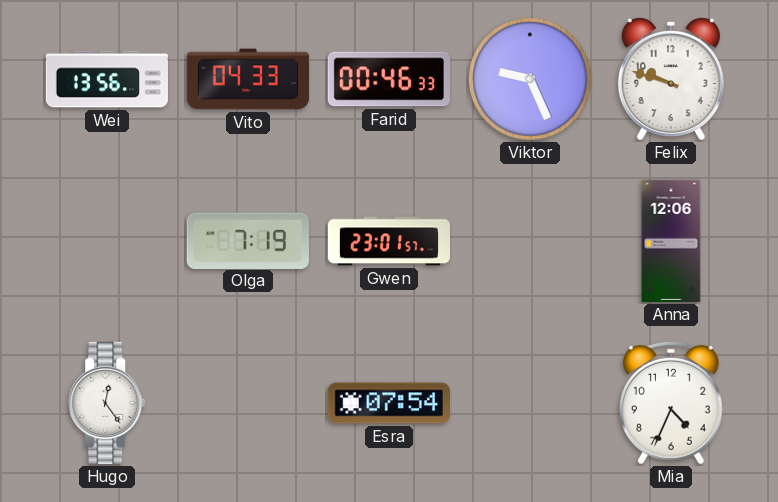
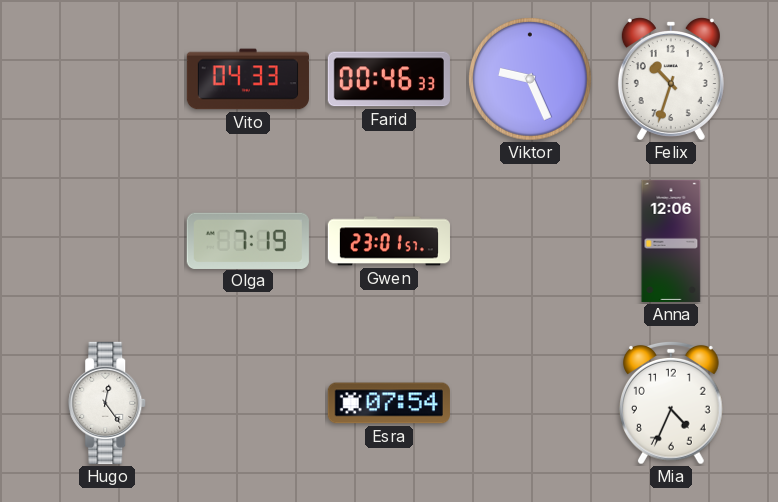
Wei: 13:56 -> none
Felix: 9:48 -> 10:33
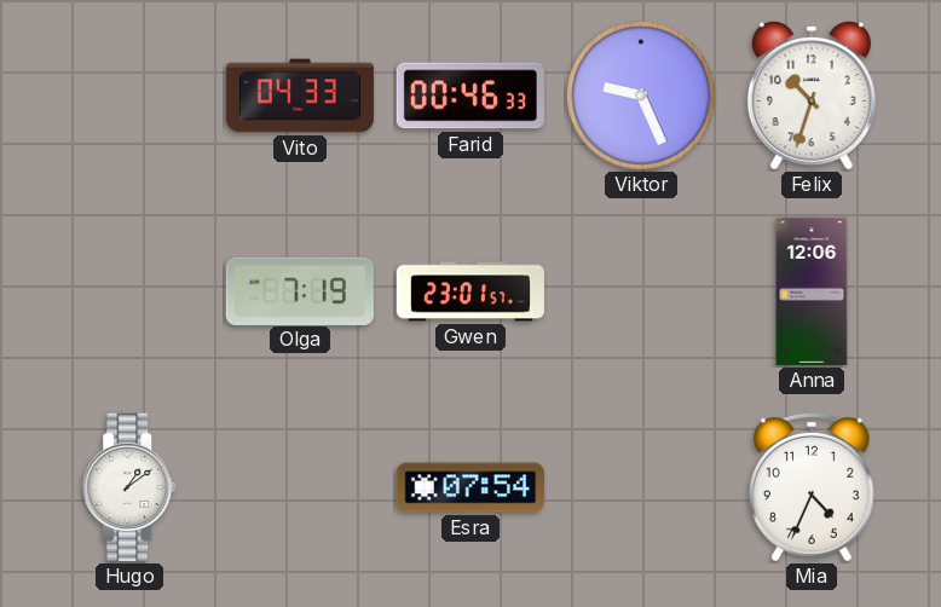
Hugo: 12:24 -> 1:09
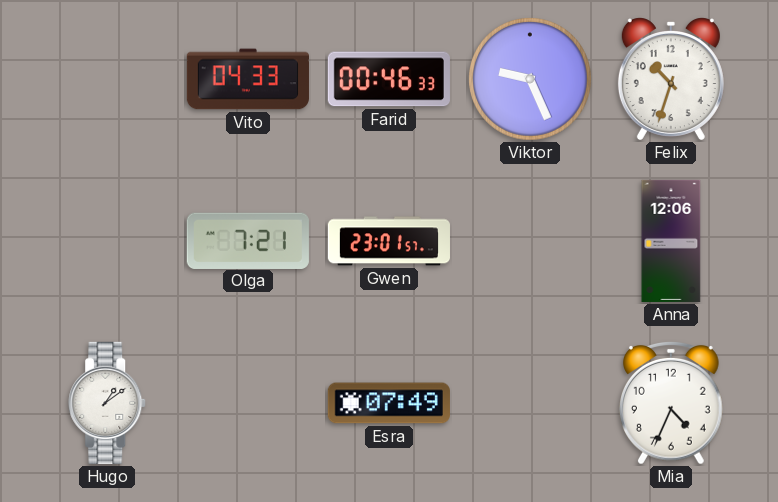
Olga: 7:19 -> 7:21
Esra: 07:54 -> 07:49
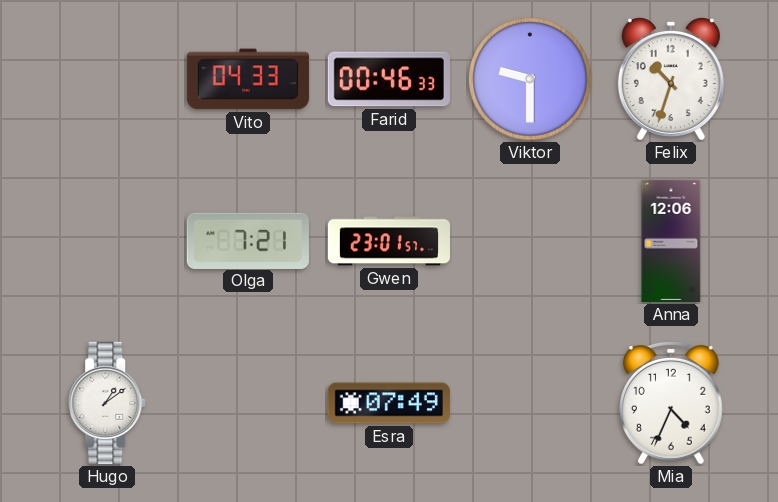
Viktor: 9:26 -> 9:30
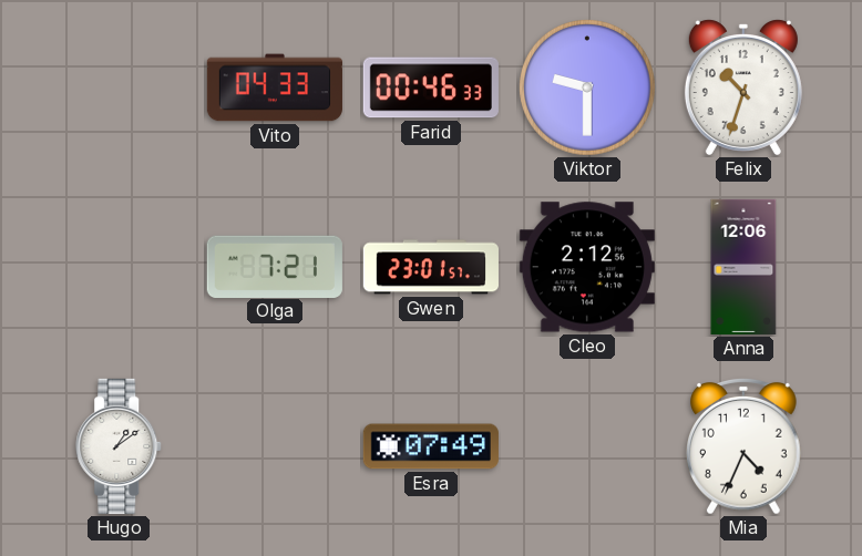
Cleo: none -> 2:12
